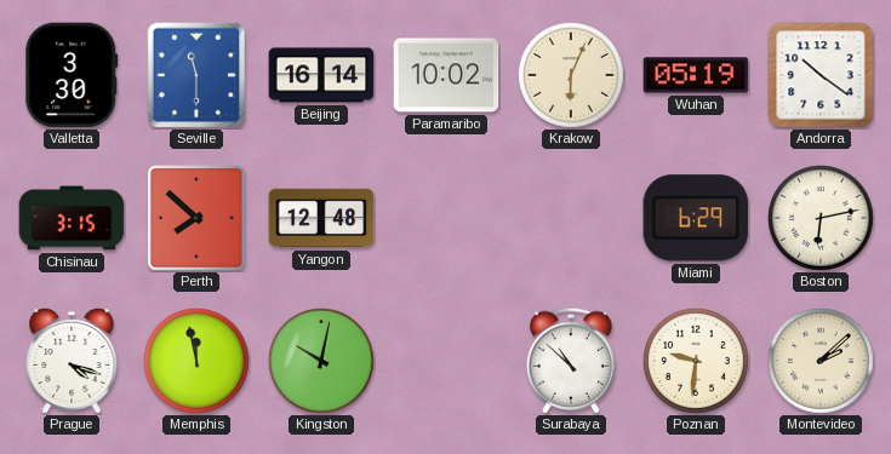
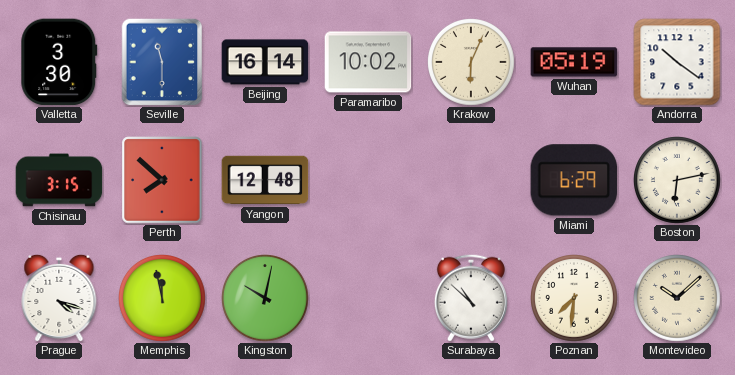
Poznan: 9:31 -> 7:31
Montevideo: 2:08 -> 10:08
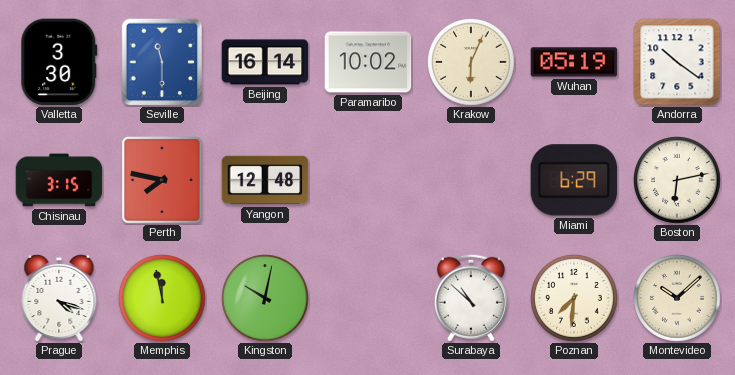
Perth: 7:52 -> 7:47
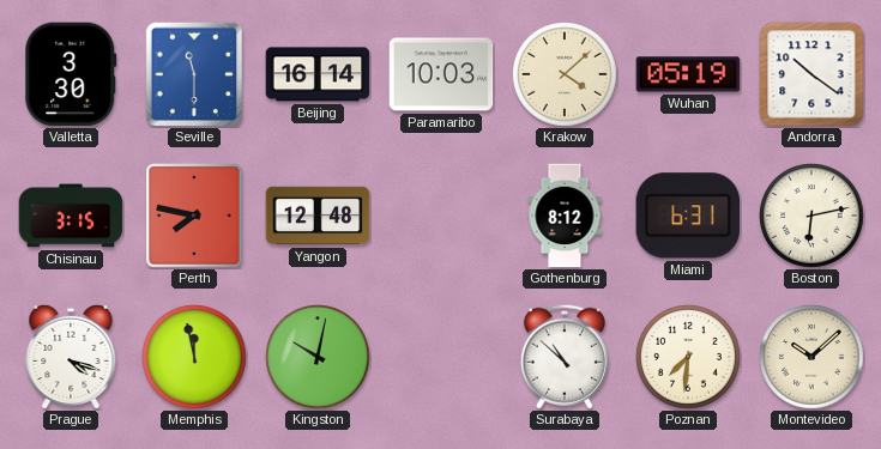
Paramaribo: 10:02 -> 10:03
Krakow: 6:04 -> 4:08
Gothenburg: none -> 8:12
Miami: 6:29 -> 6:31
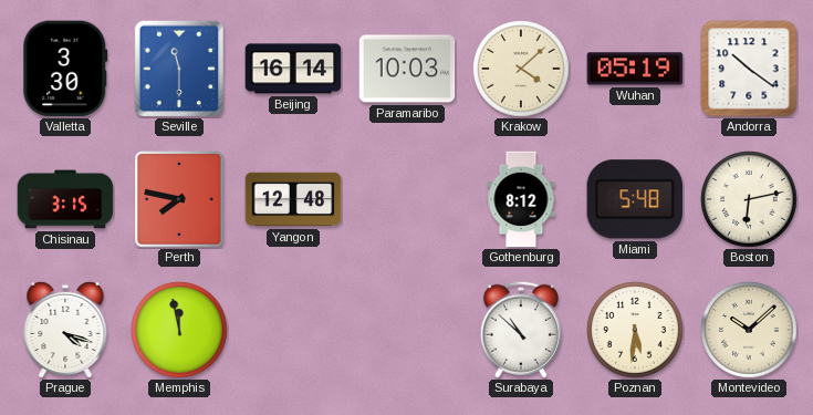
Miami: 6:31 -> 5:48
Kingston: 10:02 -> none
Poznan: 7:31 -> 5:31
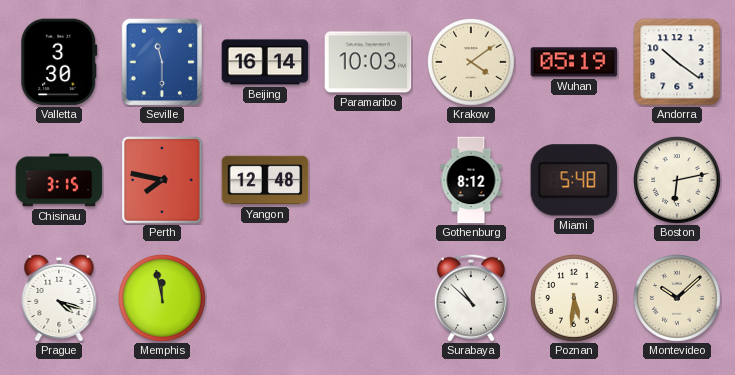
Krakow: 4:08 -> 4:09
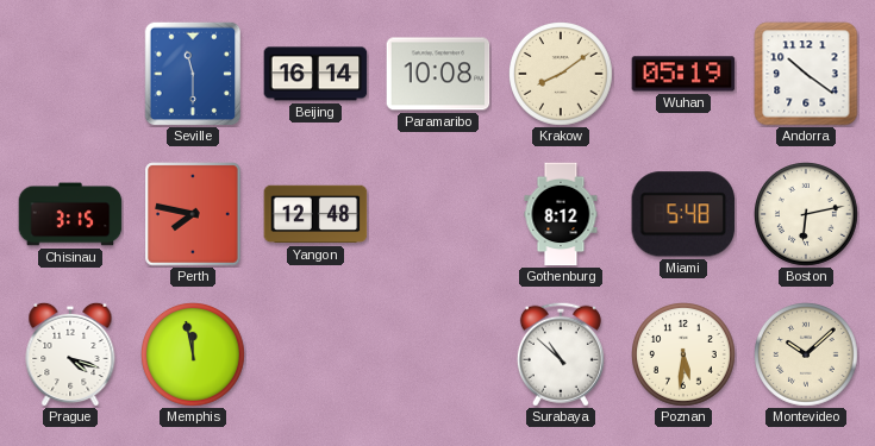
Valletta: 3:30 -> none
Paramaribo: 10:03 -> 10:08
Krakow: 4:09 -> 8:09
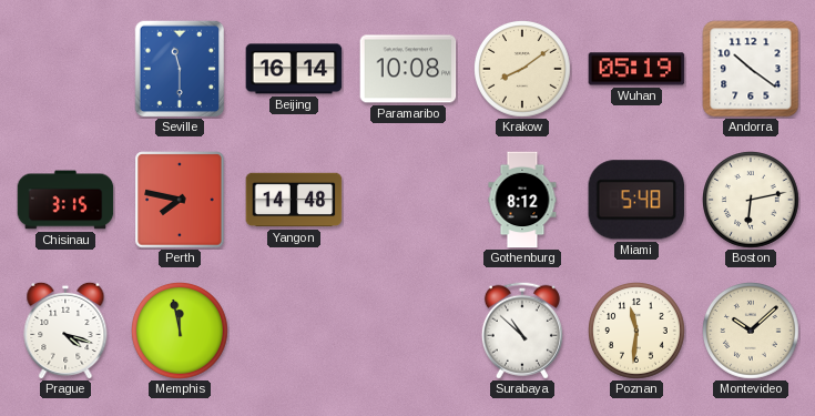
Yangon: 12:48 -> 14:48
Poznan: 5:31 -> 11:31
